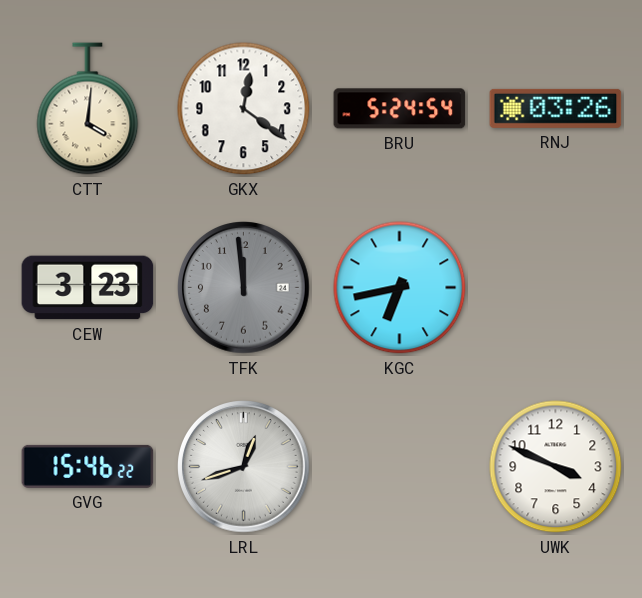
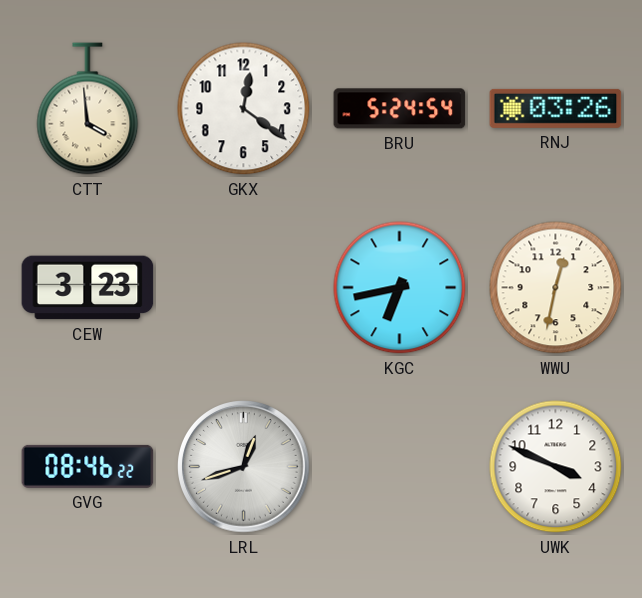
CTT: 4:01 -> 3:59
TFK: 11:59 -> none
WWU: none -> 12:32
GVG: 15:46 -> 08:46
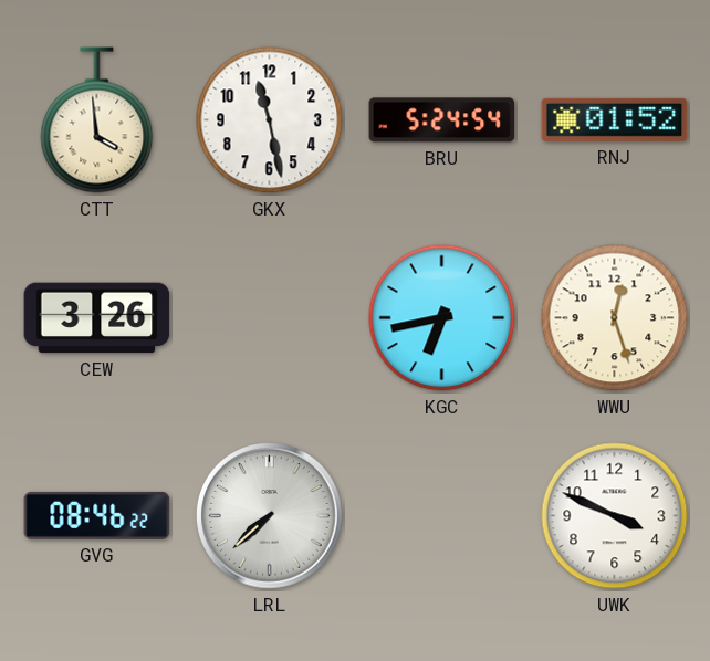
GKX: 12:21 -> 11:28
RNJ: 03:26 -> 01:52
CEW: 3:23 -> 3:26
WWU: 12:32 -> 12:27
LRL: 12:42 -> 7:38
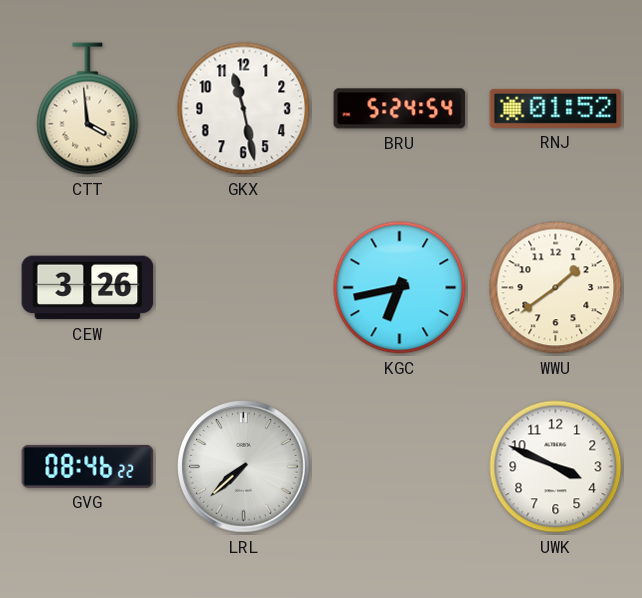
WWU: 12:27 -> 1:39
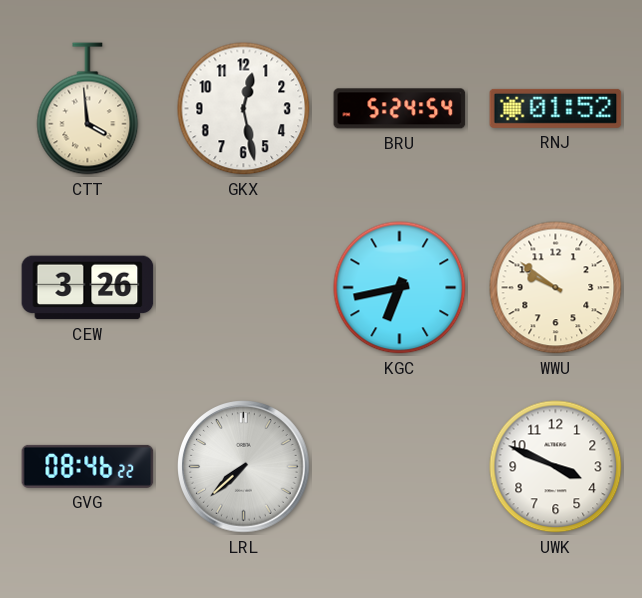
GKX: 11:28 -> 12:28
WWU: 1:39 -> 9:51
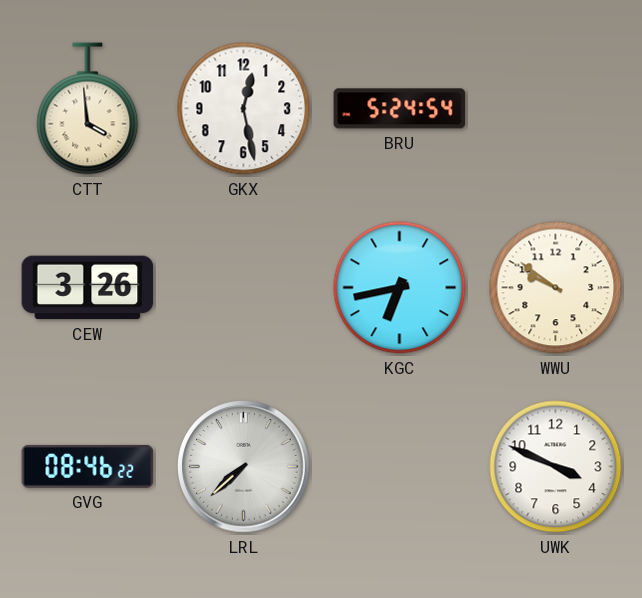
RNJ: 01:52 -> none
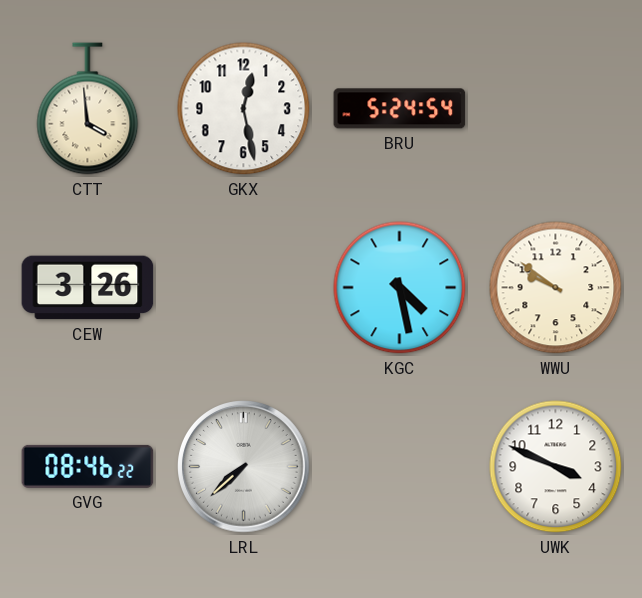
KGC: 6:43 -> 4:28
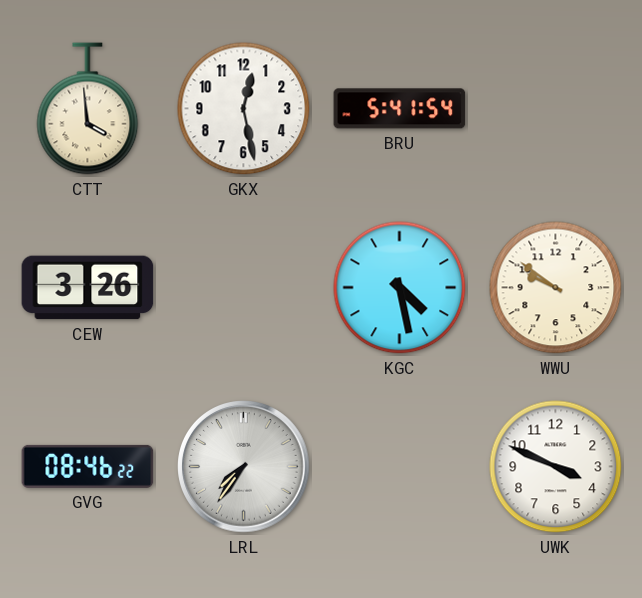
BRU: 5:24 -> 5:41
LRL: 7:38 -> 7:36
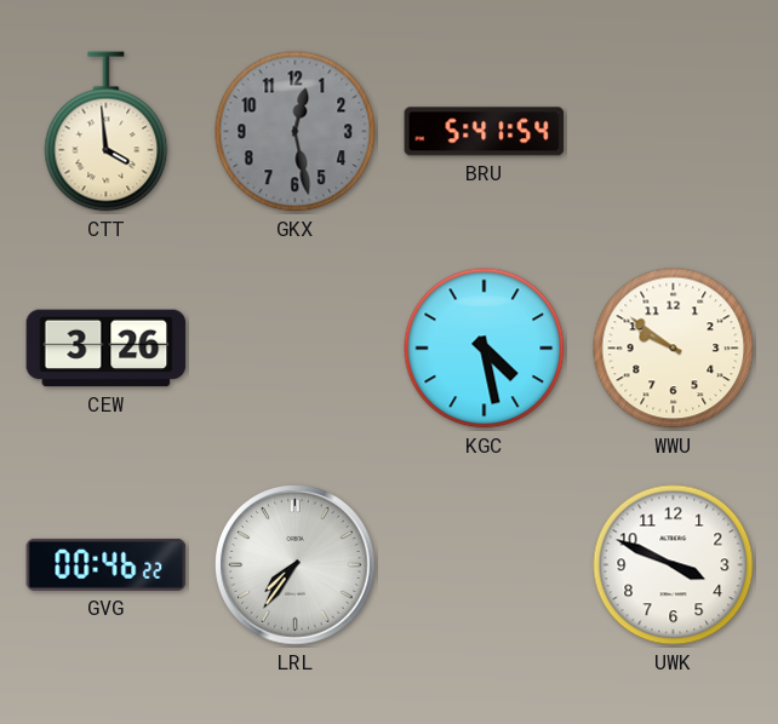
GKX dial: white -> grey
GVG: 08:46 -> 00:46
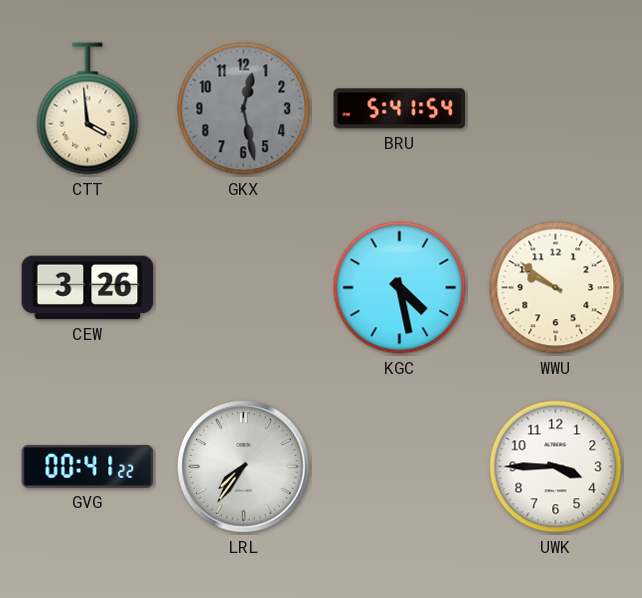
GVG: 00:46 -> 00:41
UWK: 3:49 -> 3:45
